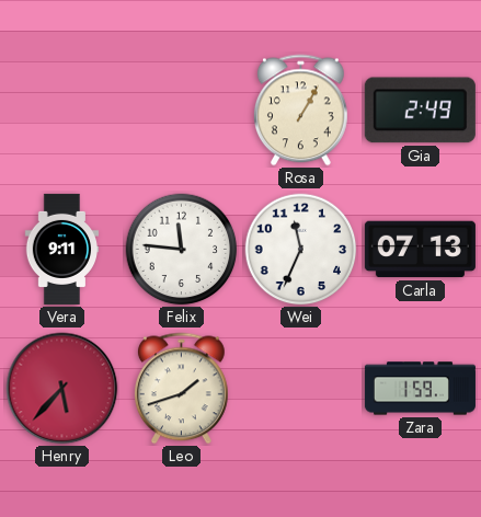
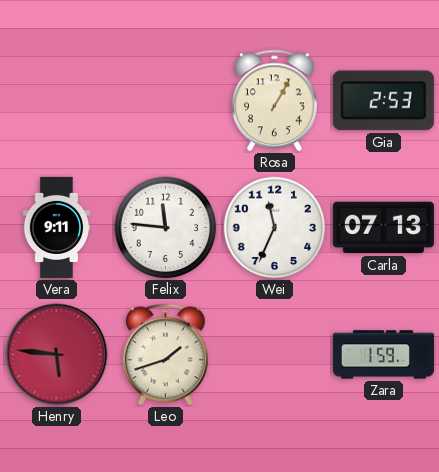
Gia: 2:49 -> 2:53
Henry: 5:37 -> 5:46
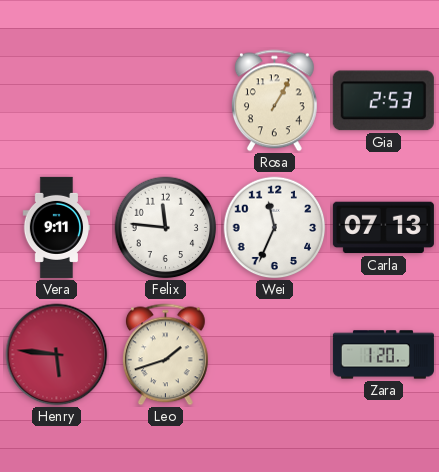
Zara: 1:59 -> 1:20
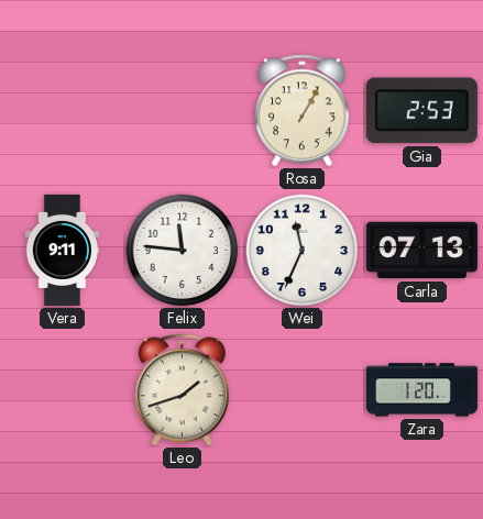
Henry: 5:46 -> none
